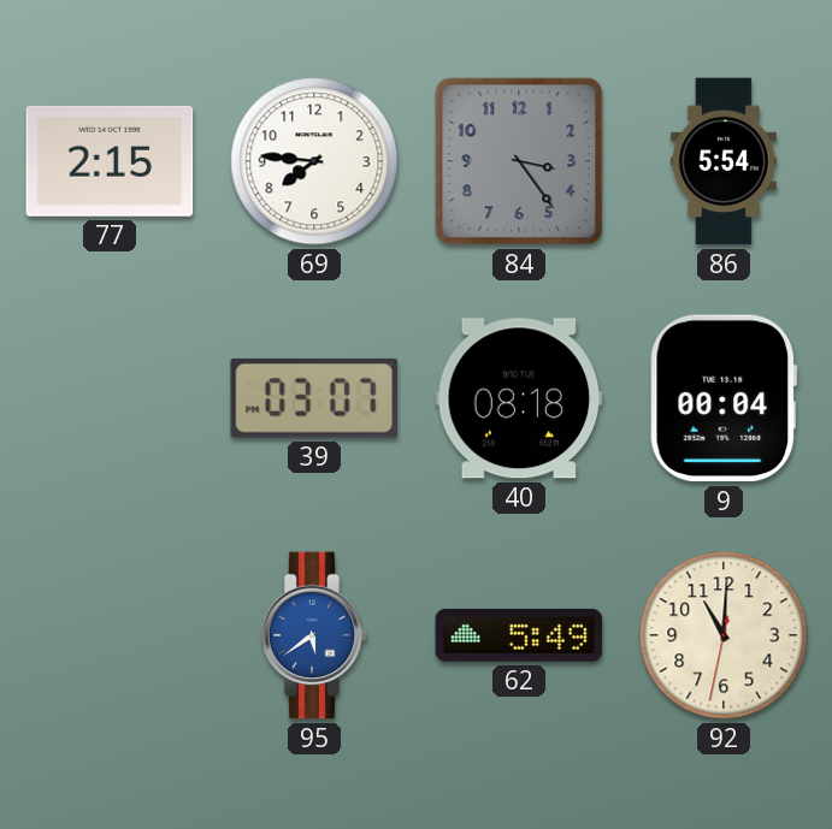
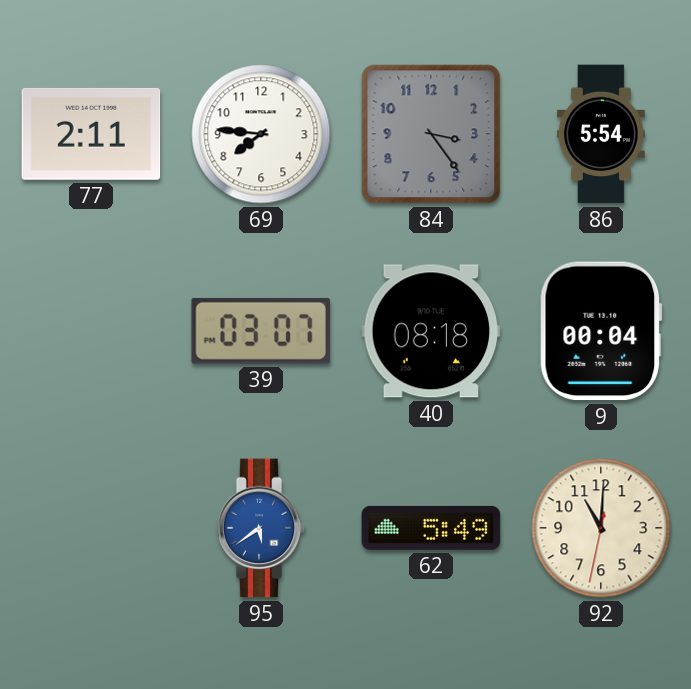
77: 2:15 -> 2:11
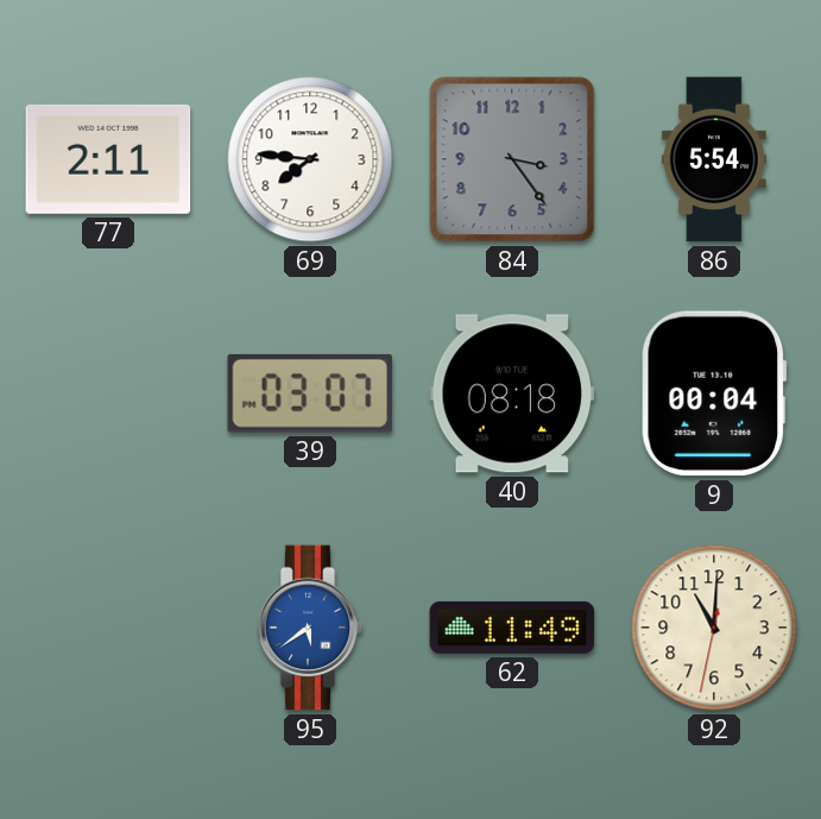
62: 5:49 -> 11:49
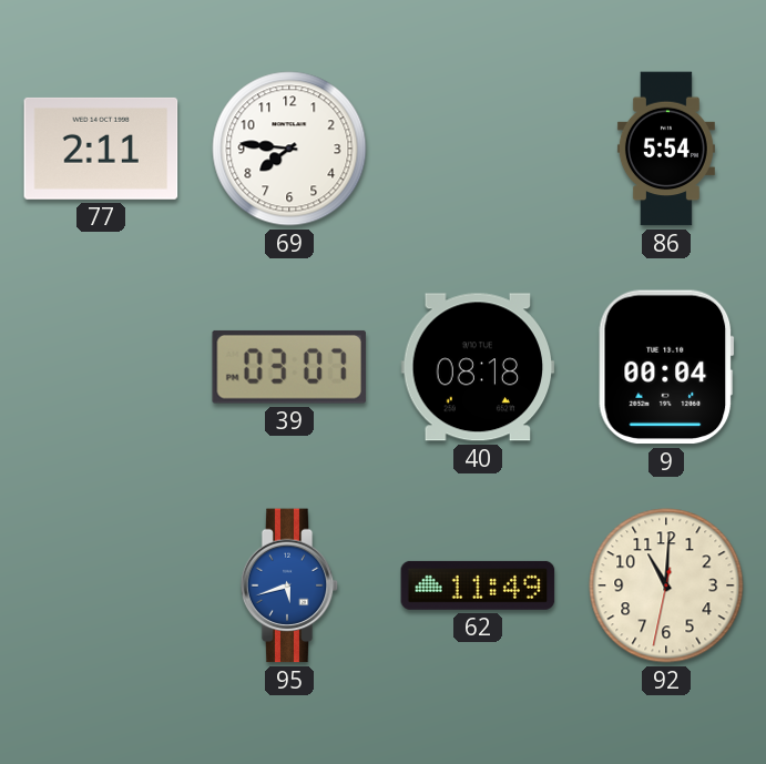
84: 3:24 -> none
95: 5:39 -> 5:42
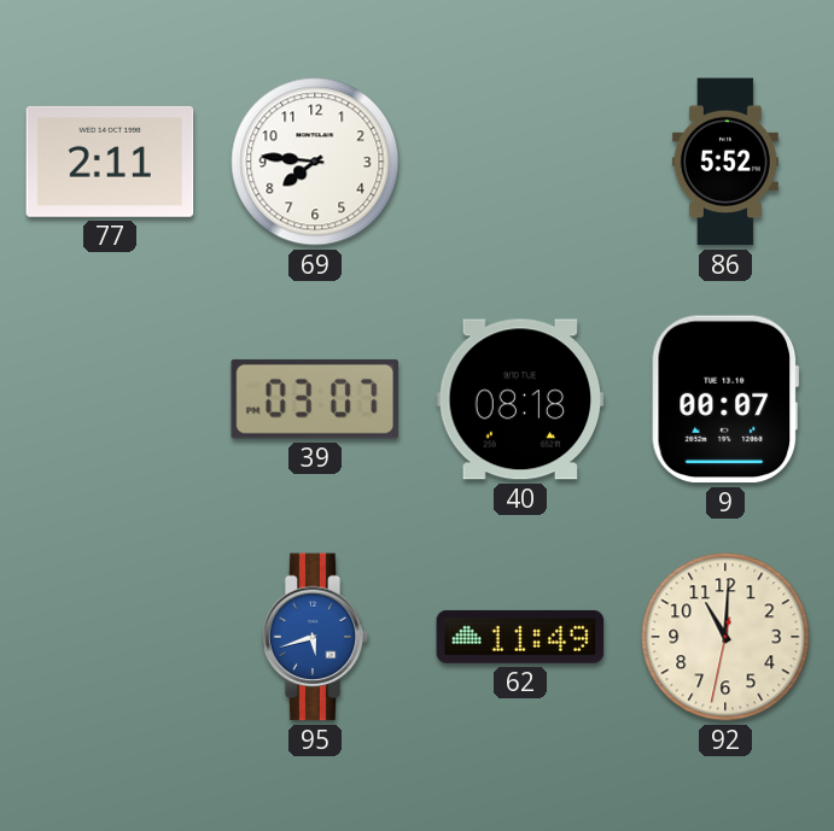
86: 5:54 -> 5:52
9: 00:04 -> 00:07
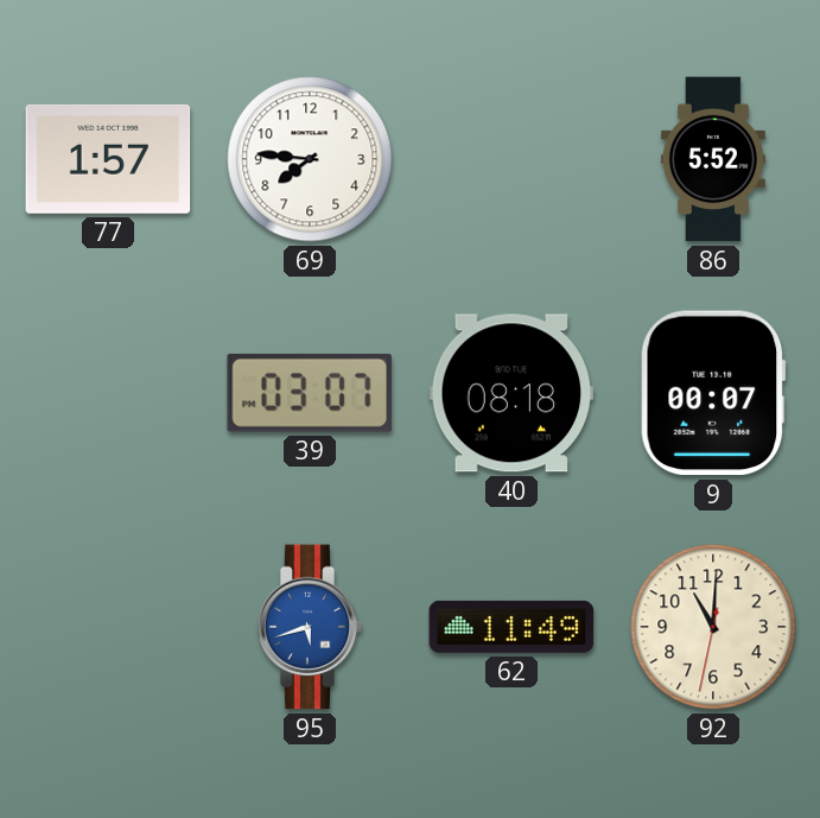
77: 2:11 -> 1:57
